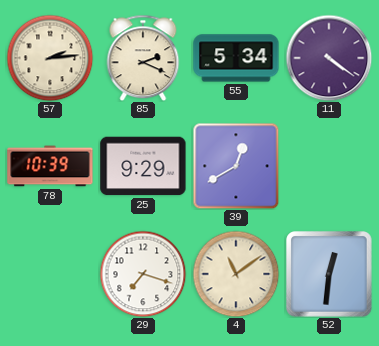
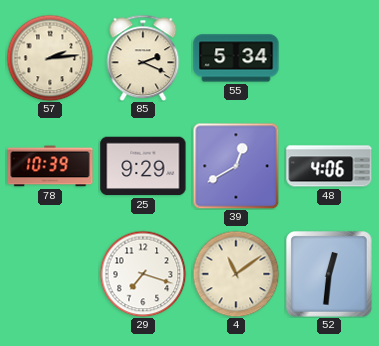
11: 4:21 -> none
48: none -> 4:06
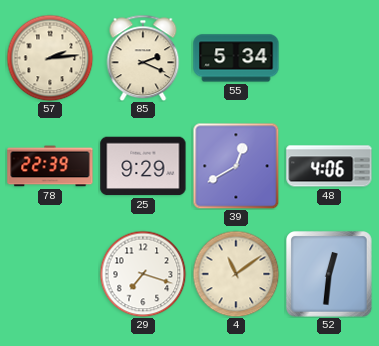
78: 10:39 -> 22:39
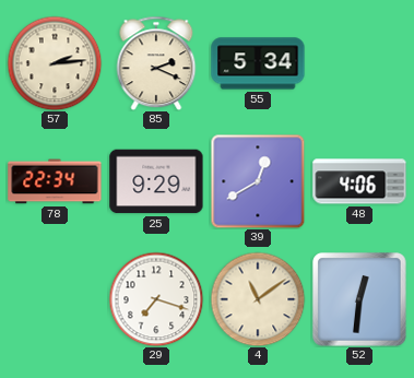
78: 22:39 -> 22:34
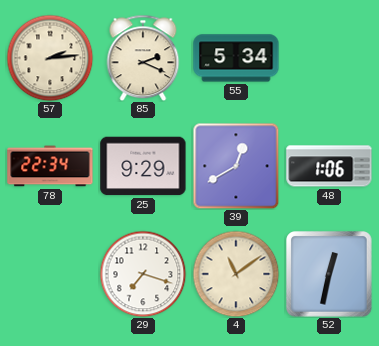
48: 4:06 -> 1:06
52: 12:31 -> 12:32
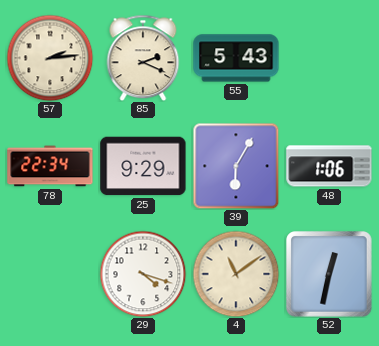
55: 5:34 -> 5:43
39: 12:40 -> 6:05
29: 7:18 -> 4:18
